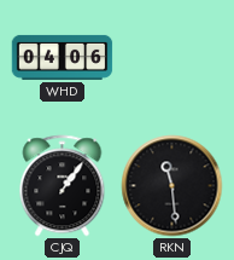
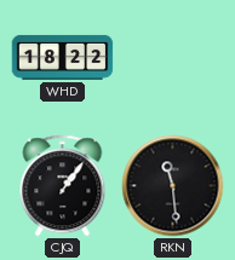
WHD: 04:06 -> 18:22
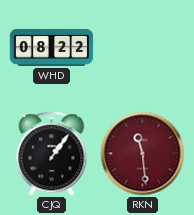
WHD: 18:22 -> 08:22
RKN dial: black -> burgundy
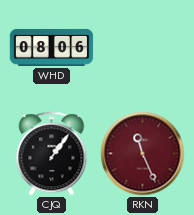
WHD: 08:22 -> 08:06
RKN: 11:29 -> 11:26
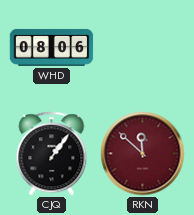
RKN: 11:26 -> 11:52
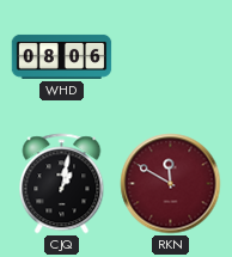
CJQ: 1:06 -> 1:02
RKN: 11:52 -> 11:50
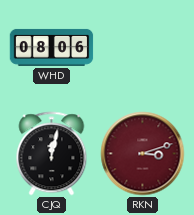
CJQ: 1:02 -> 12:02
RKN: 11:50 -> 3:12
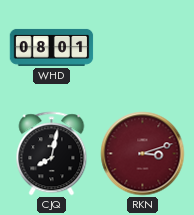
WHD: 08:06 -> 08:01
CJQ: 12:02 -> 8:02
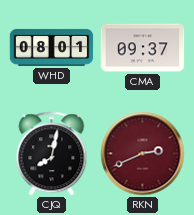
CMA: none -> 09:37
RKN: 3:12 -> 2:41
